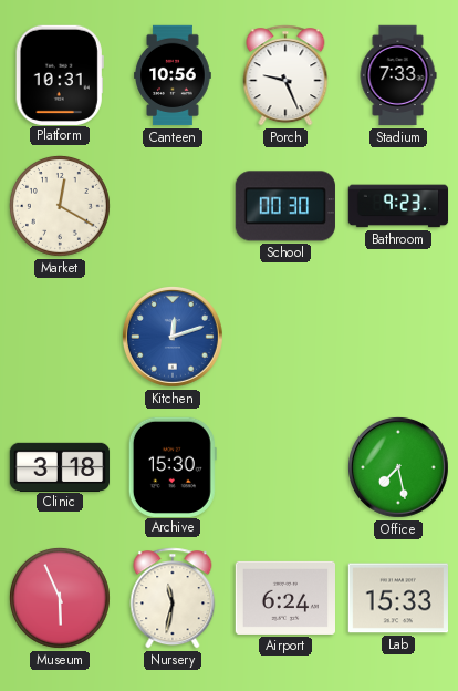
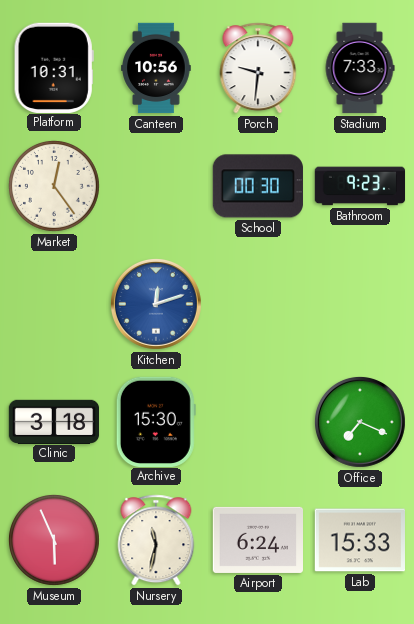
Porch: 9:26 -> 9:31
Market: 12:20 -> 12:24
Office: 7:28 -> 7:19
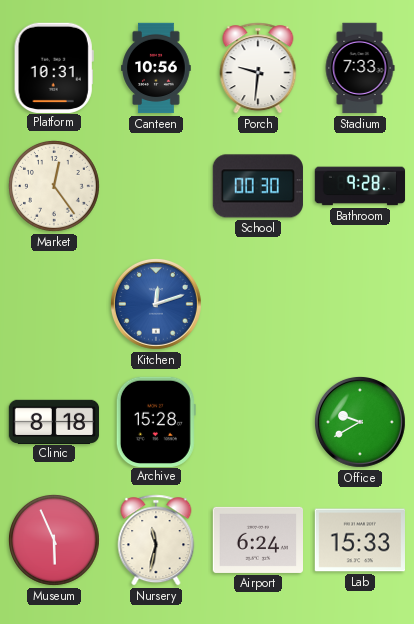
Bathroom: 9:23 -> 9:28
Clinic: 3:18 -> 8:18
Archive: 15:30 -> 15:28
Office: 7:19 -> 9:40
